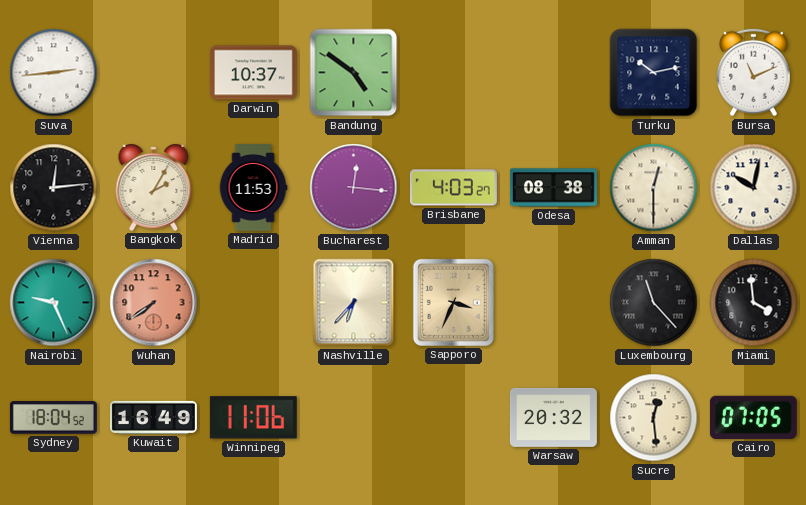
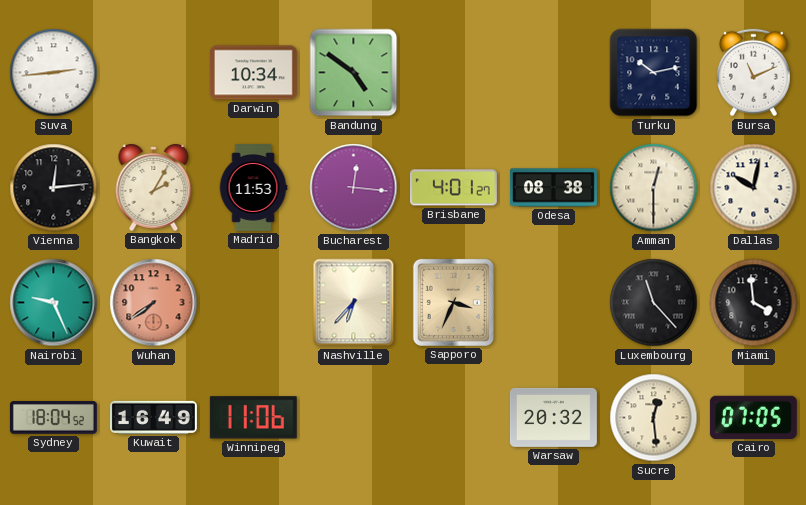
Darwin: 10:37 -> 10:34
Brisbane: 4:03 -> 4:01
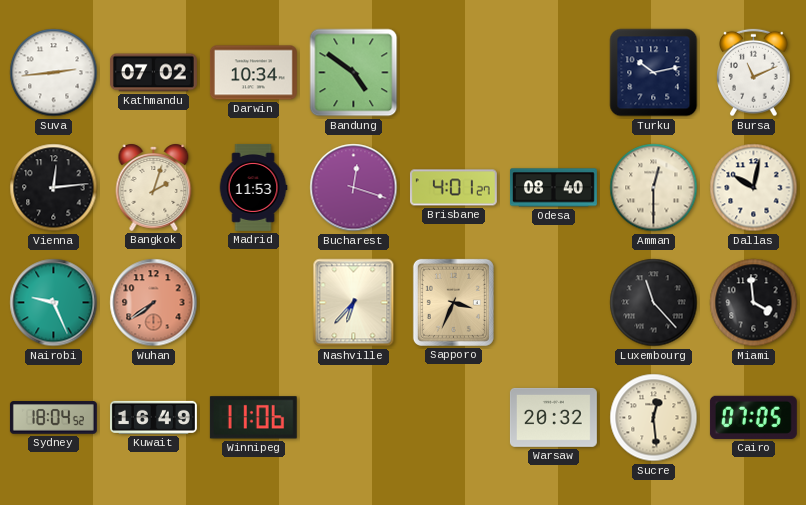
Kathmandu: none -> 07:02
Bangkok: 2:05 -> 2:03
Bucharest: 12:16 -> 12:18
Odesa: 08:38 -> 08:40
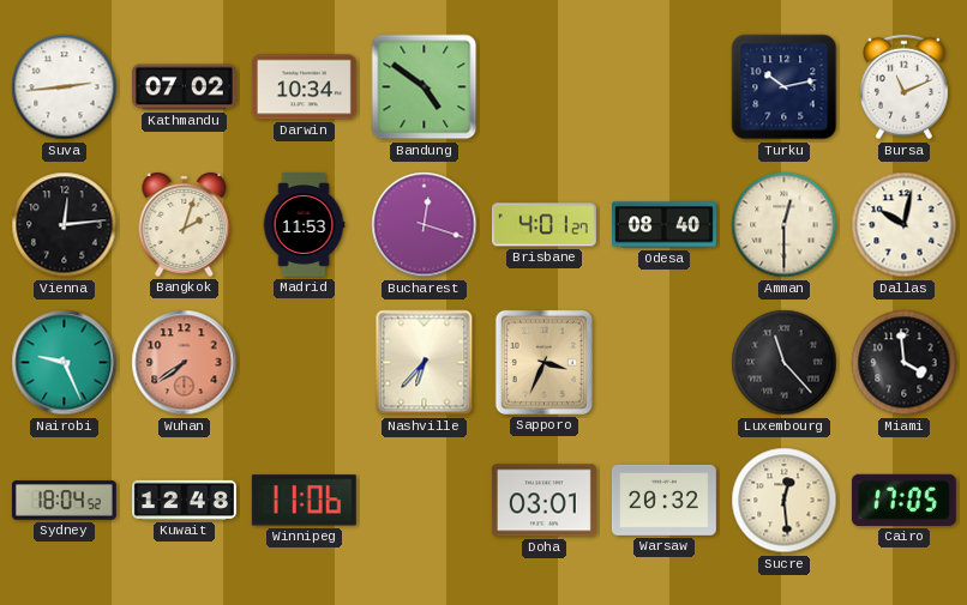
Kuwait: 16:49 -> 12:48
Doha: none -> 03:01
Cairo: 07:05 -> 17:05
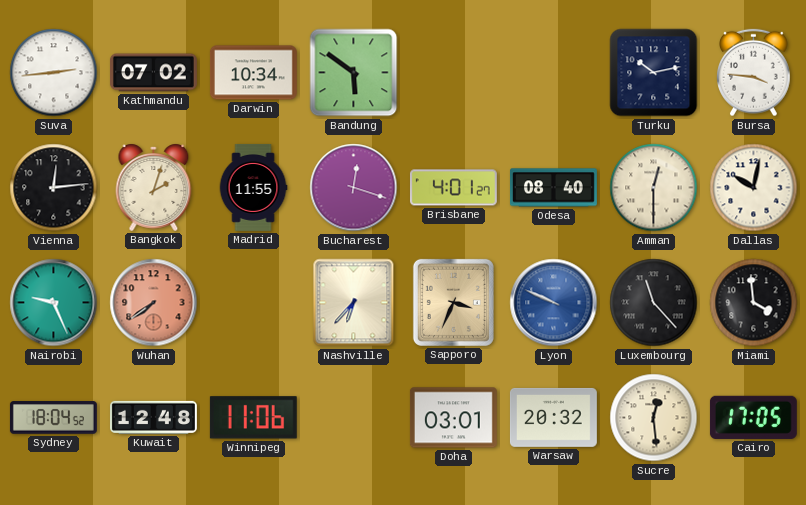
Bandung: 4:51 -> 5:51
Bursa: 11:11 -> 3:46
Madrid: 11:53 -> 11:55
Lyon: none -> 9:49
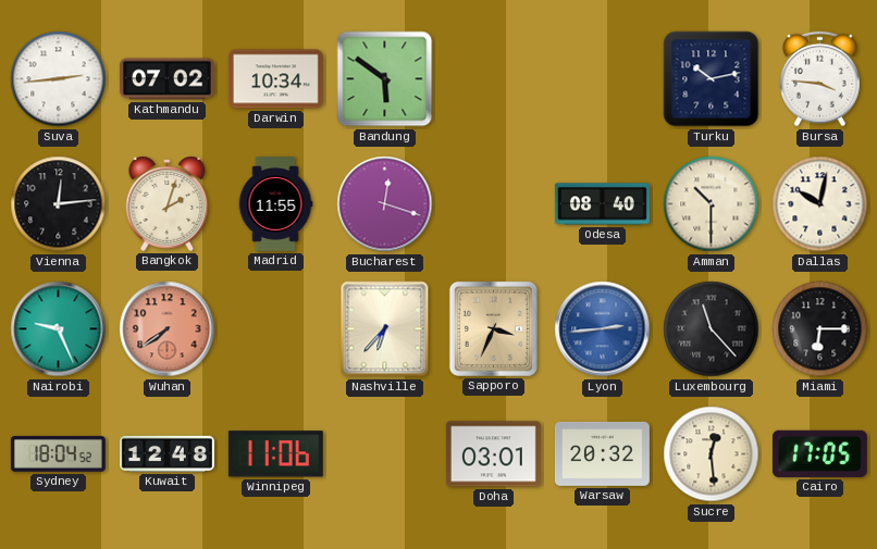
Brisbane: 4:01 -> none
Amman: 12:30 -> 10:30
Lyon: 9:49 -> 2:44
Miami: 3:59 -> 6:15
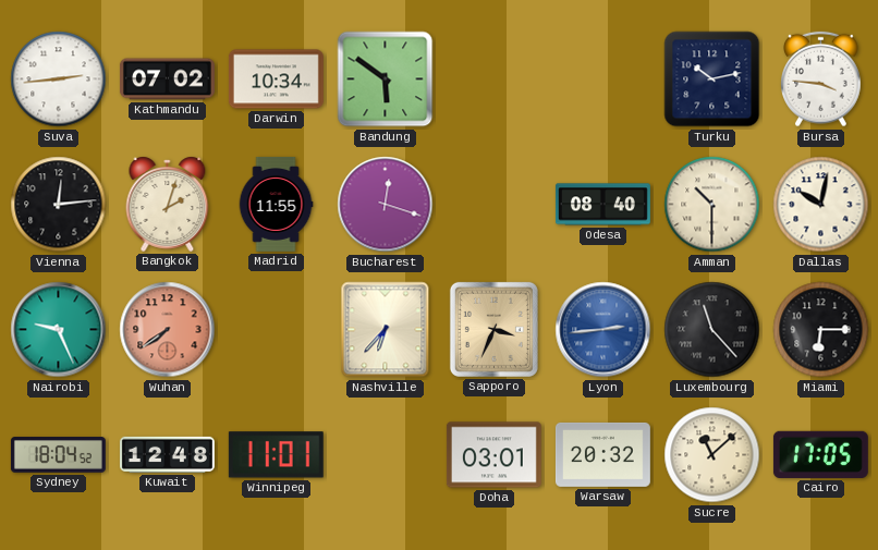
Winnipeg: 11:06 -> 11:01
Sucre: 12:29 -> 11:08
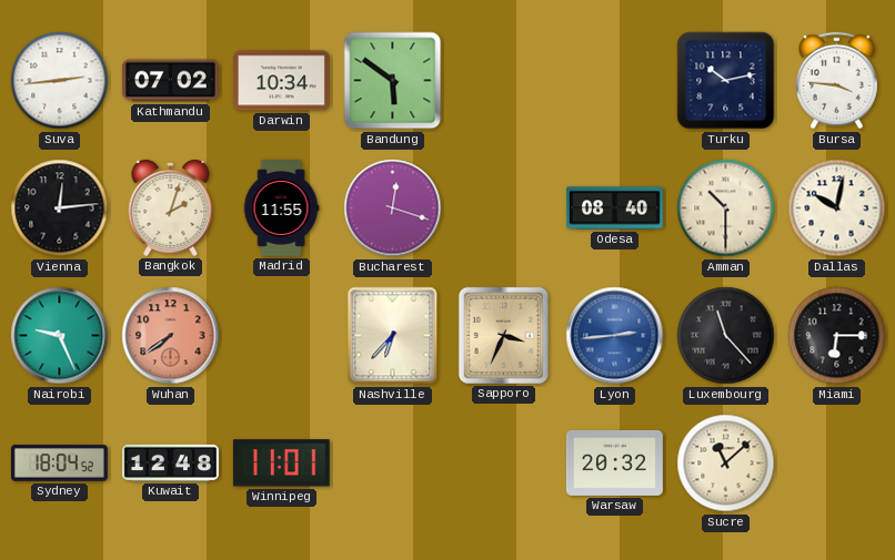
Doha: 03:01 -> none
Cairo: 17:05 -> none
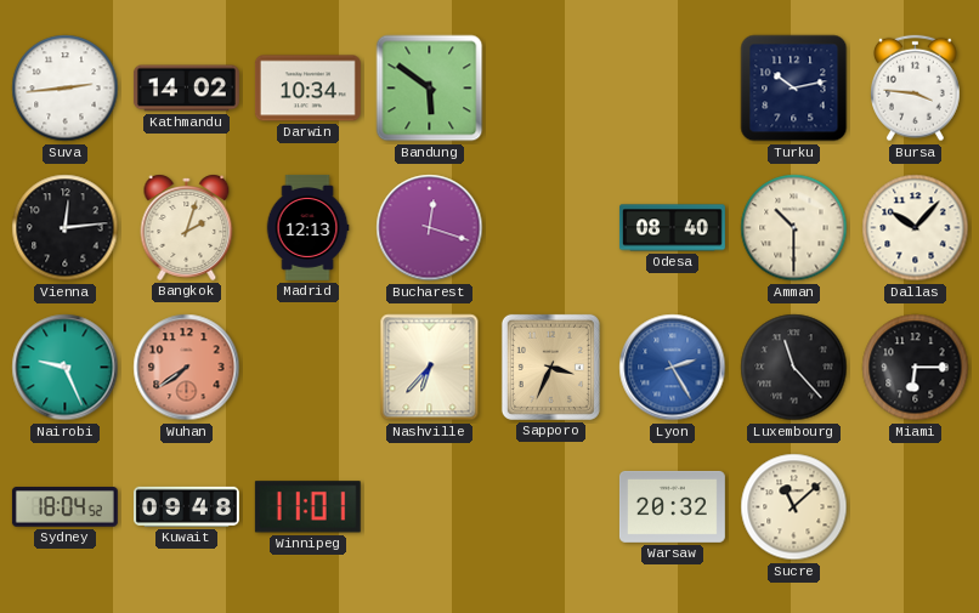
Kathmandu: 07:02 -> 14:02
Madrid: 11:55 -> 12:13
Dallas: 10:02 -> 10:07
Lyon: 2:44 -> 2:25
Kuwait: 12:48 -> 09:48
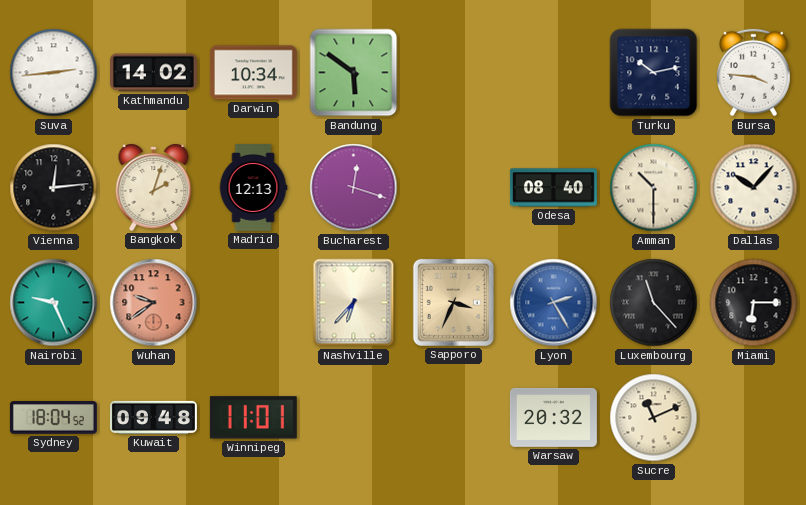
Wuhan: 7:39 -> 9:39
Sucre: 11:08 -> 11:11
